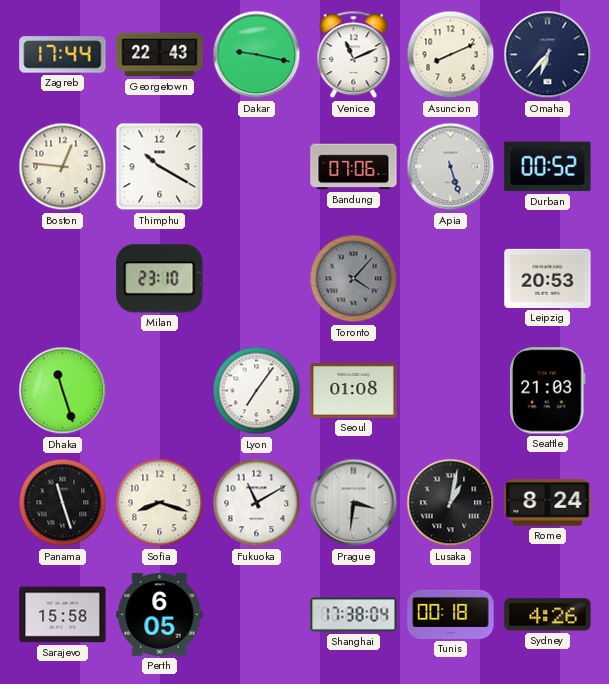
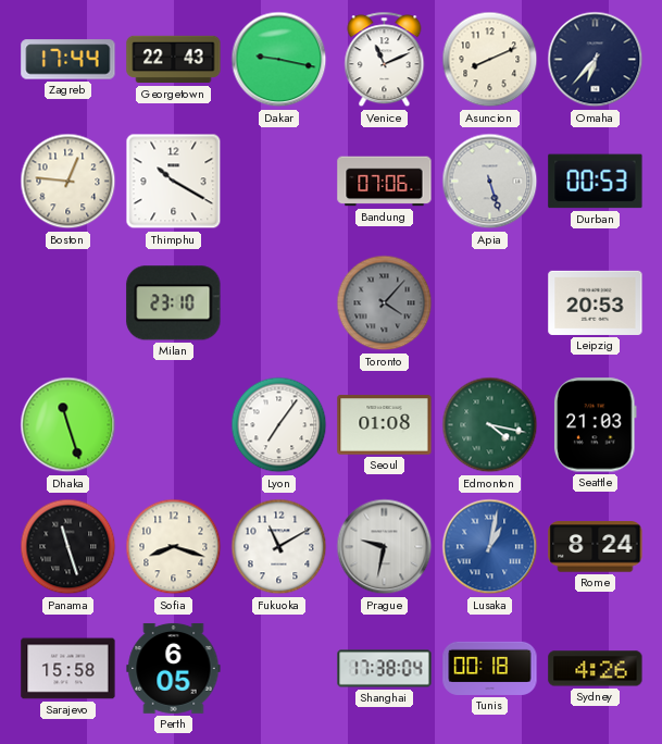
Durban: 00:52 -> 00:53
Edmonton: none -> 4:17
Prague: 3:31 -> 9:32
Lusaka dial: black -> blue
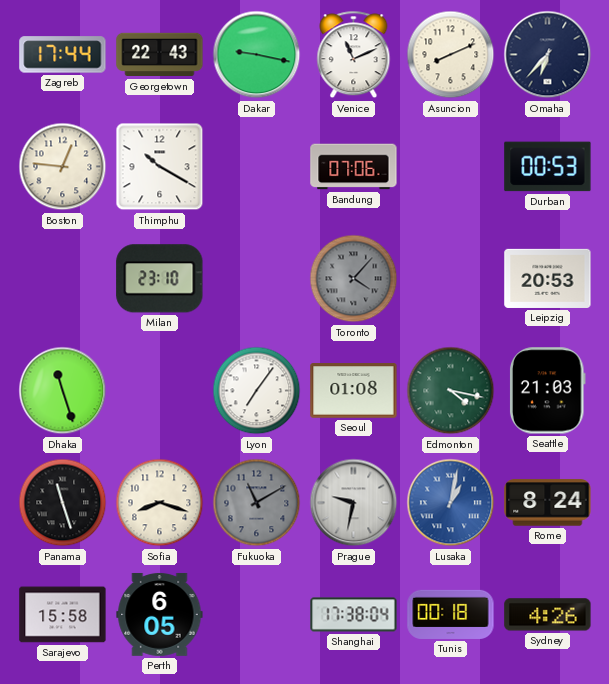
Apia: 5:27 -> none
Fukuoka dial: white -> grey
